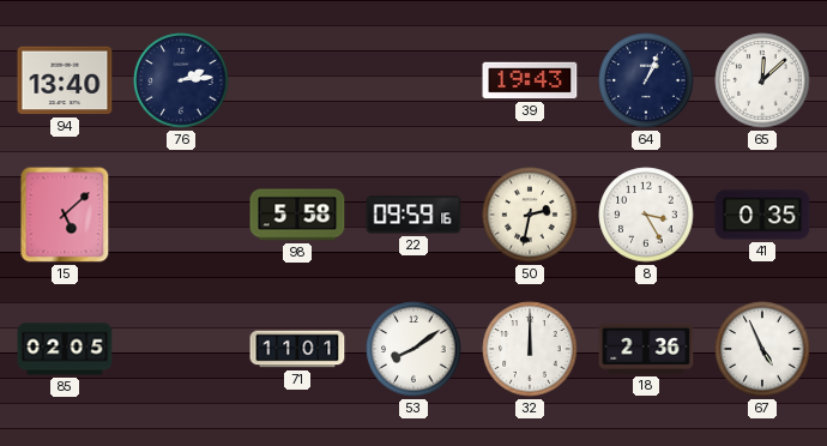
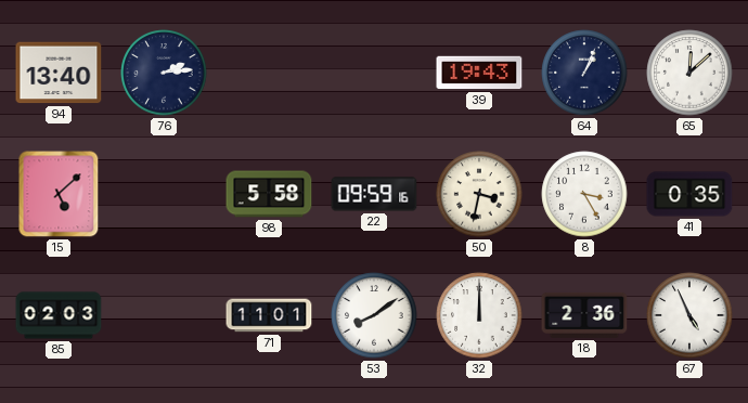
50: 2:32 -> 3:32
85: 02:05 -> 02:03
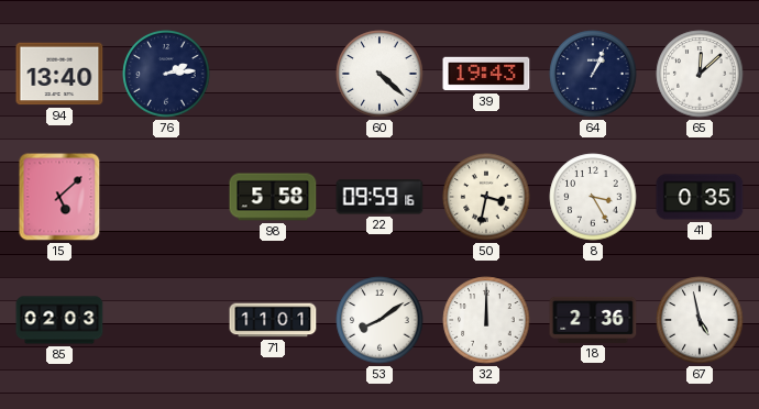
60: none -> 4:22
67: 4:56 -> 4:58
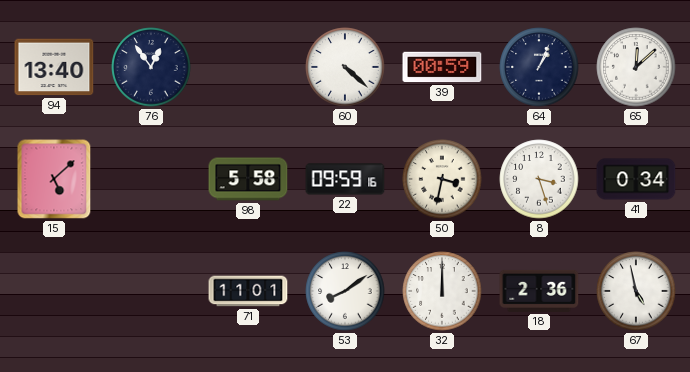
76: 2:14 -> 12:54
39: 19:43 -> 00:59
8: 3:25 -> 3:27
41: 0:35 -> 0:34
85: 02:03 -> none
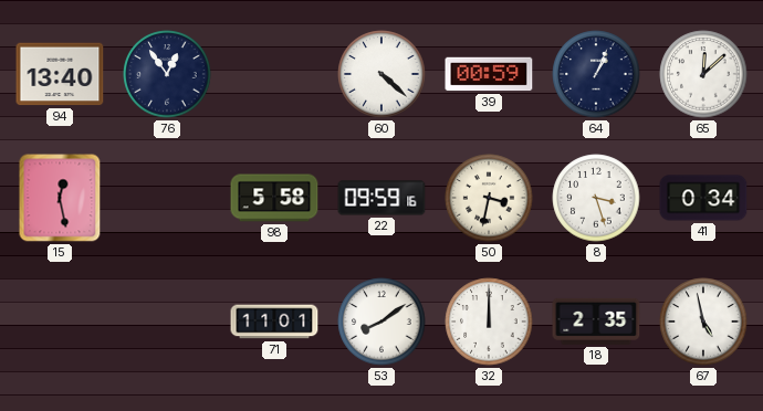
15: 5:08 -> 12:28
18: 2:36 -> 2:35
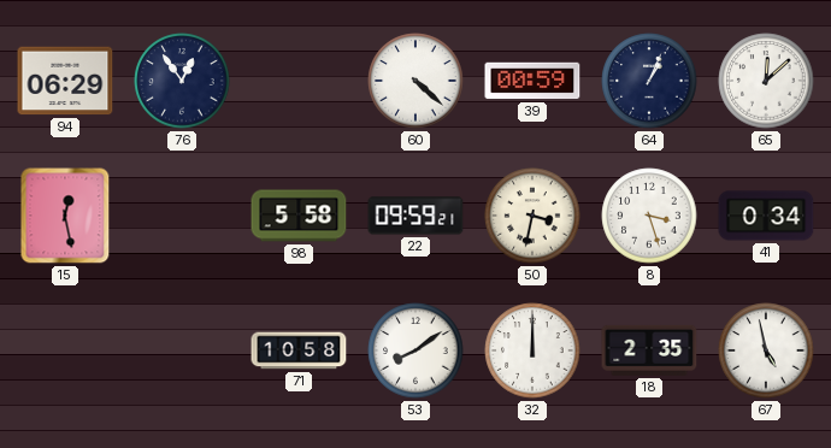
94: 13:40 -> 06:29
22: 09:59:16 -> 09:59:21
71: 11:01 -> 10:58
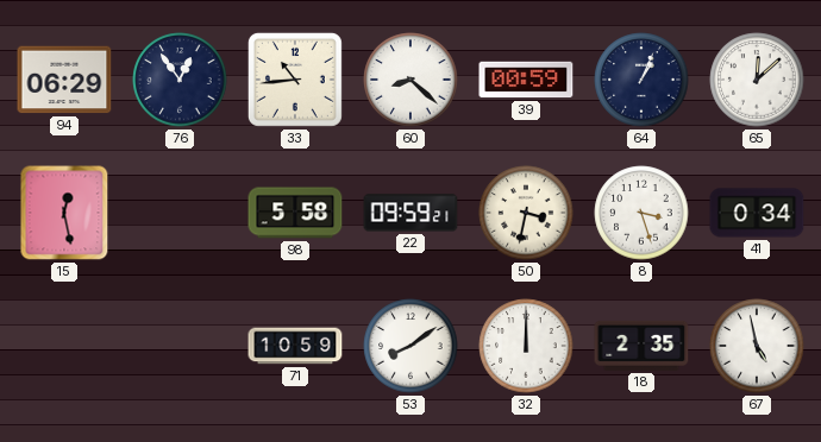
33: none -> 10:44
60: 4:22 -> 8:22
71: 10:58 -> 10:59
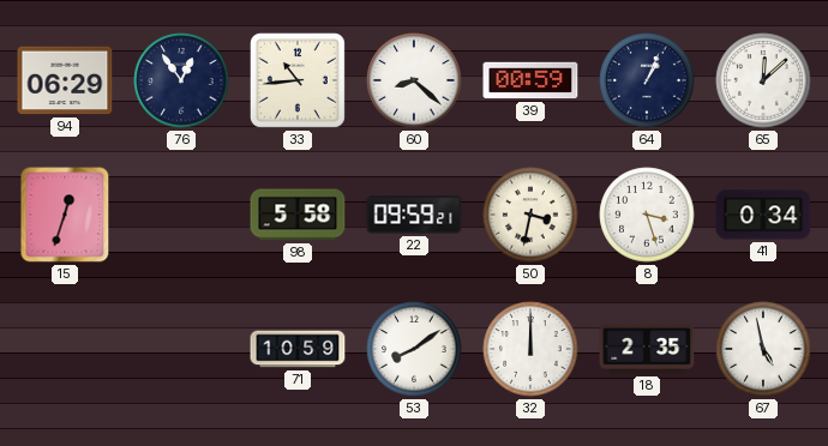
15: 12:28 -> 12:33
